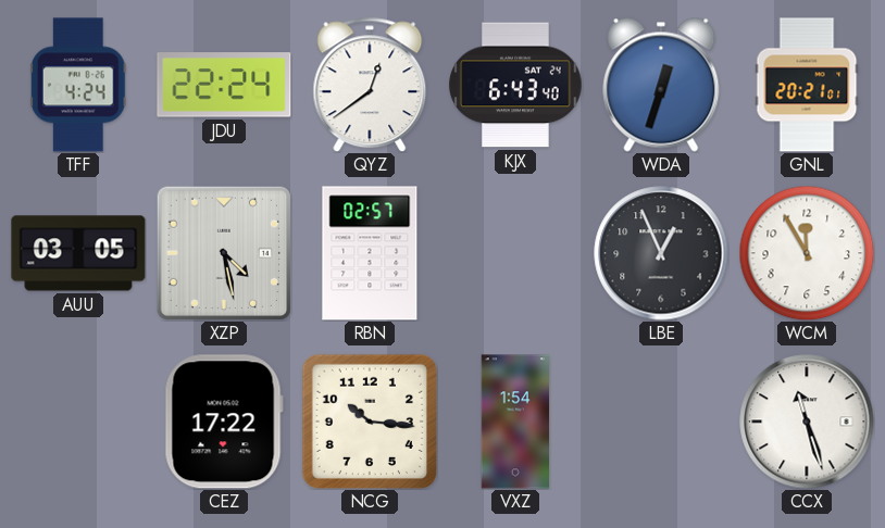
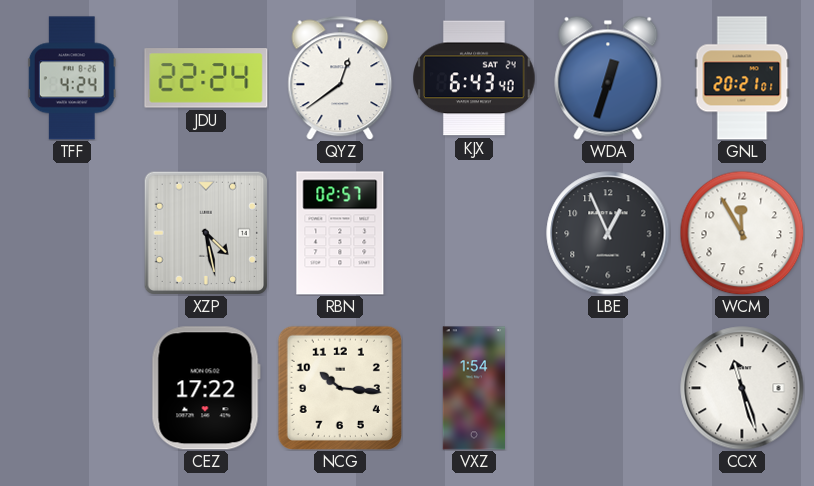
AUU: 03:05 -> none
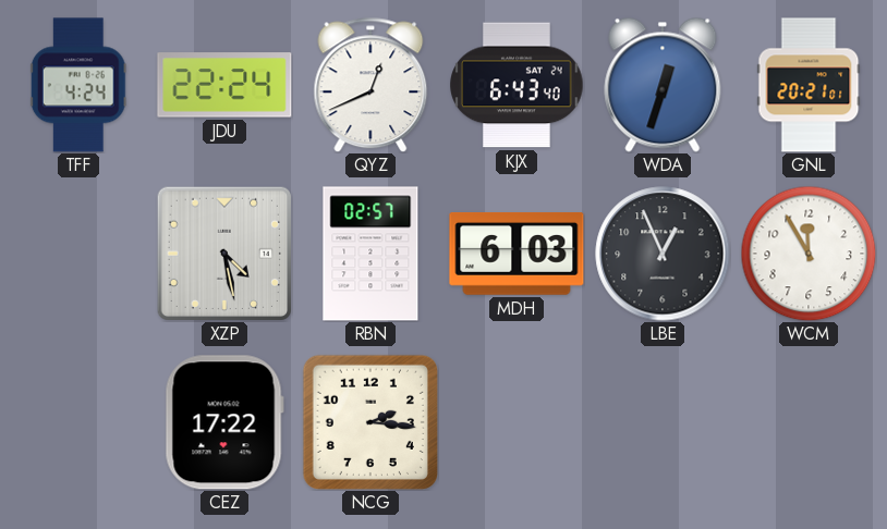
QYZ: 12:39 -> 12:41
MDH: none -> 6:03
NCG: 10:16 -> 2:16
VXZ: 1:54 -> none
CCX: 11:27 -> none
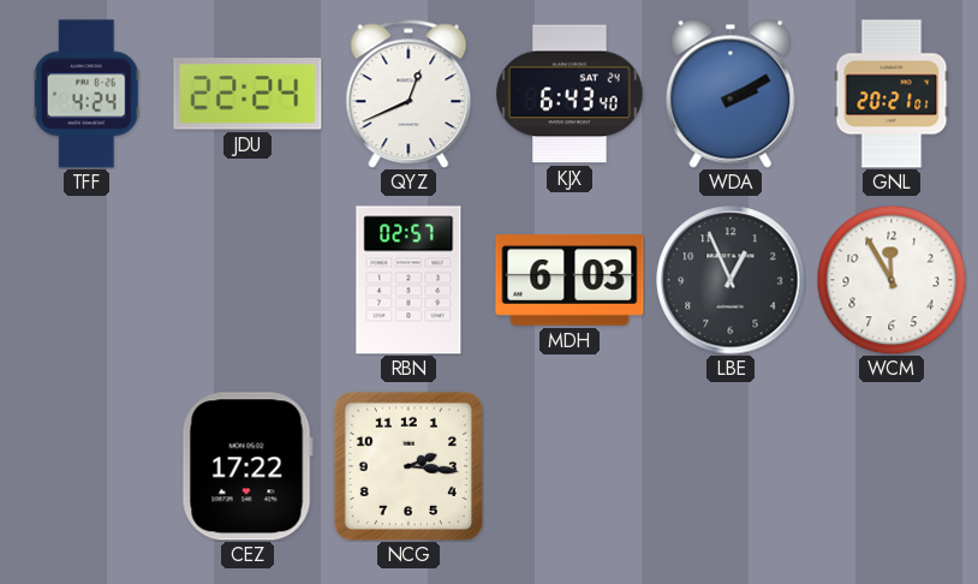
WDA: 12:33 -> 2:10
XZP: 4:28 -> none
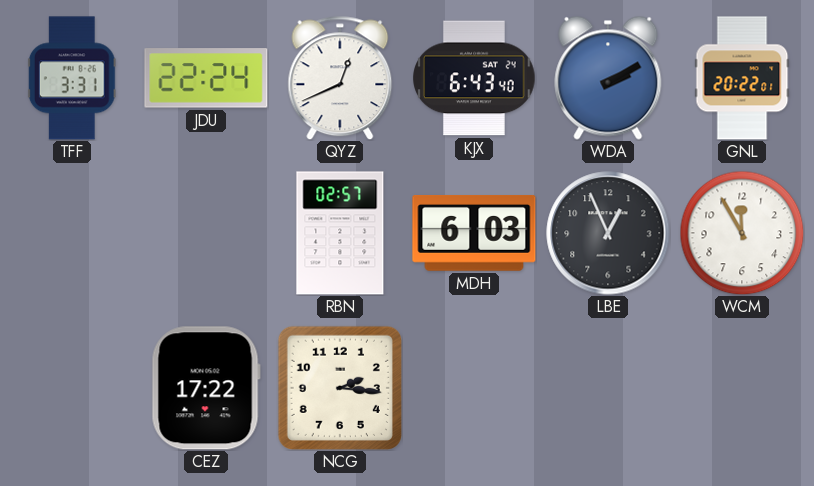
TFF: 4:24 -> 3:31
GNL: 20:21 -> 20:22
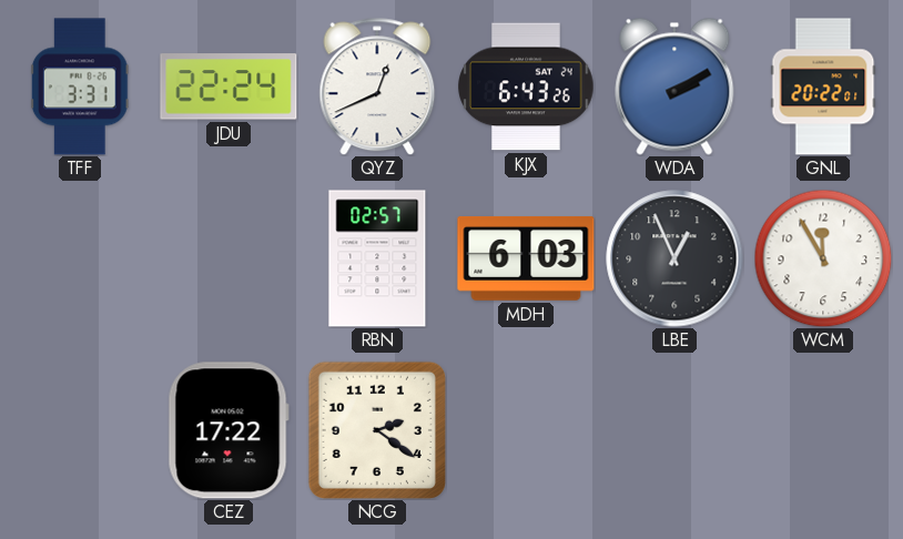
KJX: 6:43:40 -> 6:43:26
NCG: 2:16 -> 2:21
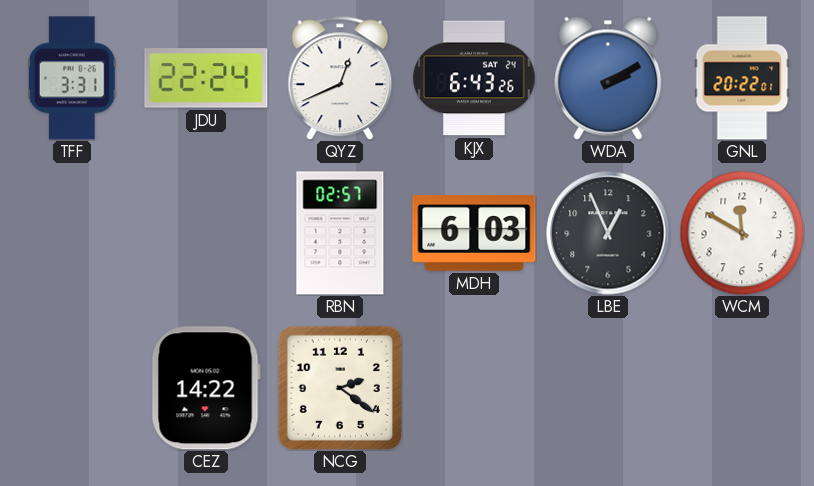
WCM: 11:55 -> 11:50
CEZ: 17:22 -> 14:22
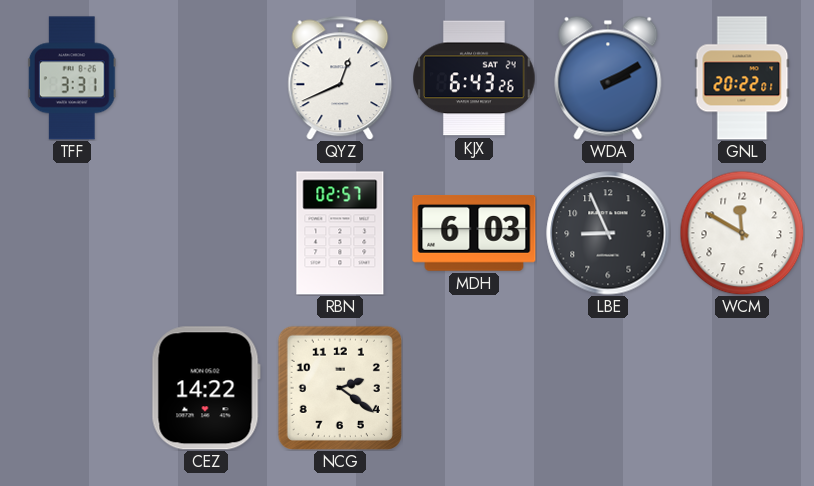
JDU: 22:24 -> none
LBE: 12:56 -> 8:56
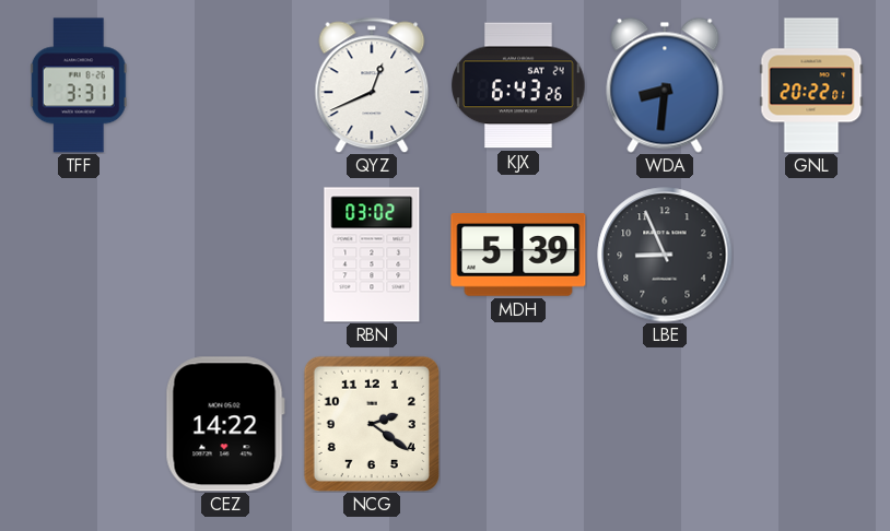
WDA: 2:10 -> 8:31
RBN: 02:57 -> 03:02
MDH: 6:03 -> 5:39
WCM: 11:50 -> none
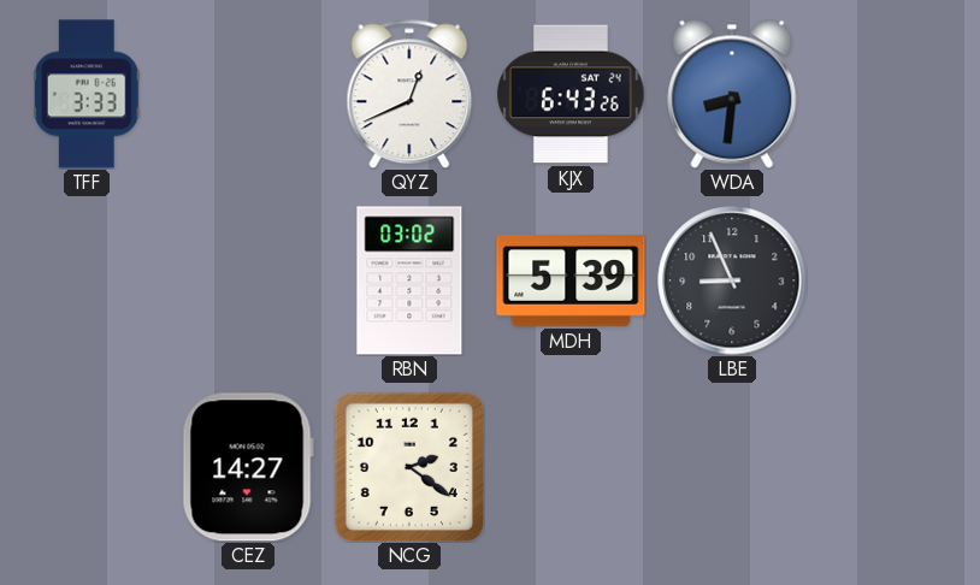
TFF: 3:31 -> 3:33
GNL: 20:22 -> none
CEZ: 14:22 -> 14:27
